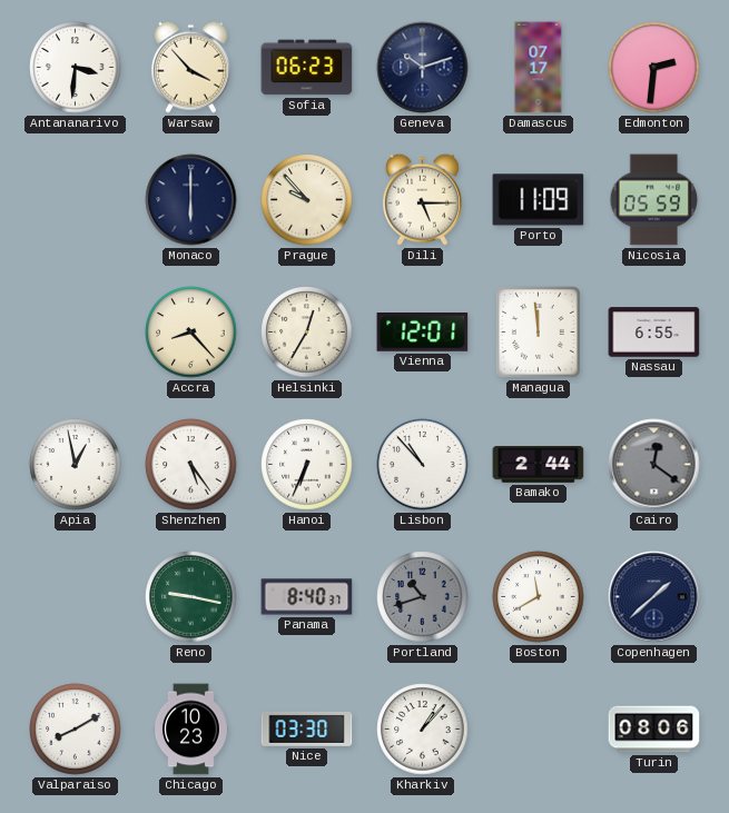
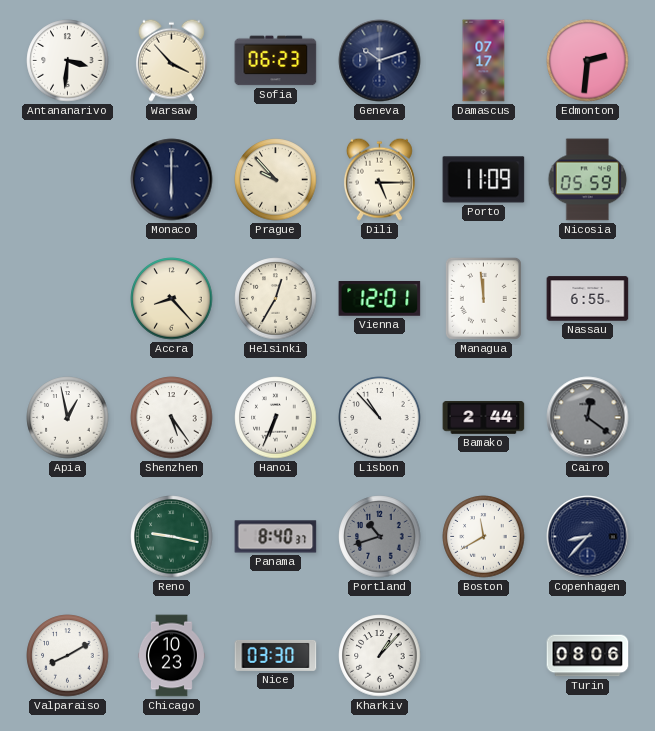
Copenhagen: 1:38 -> 8:37
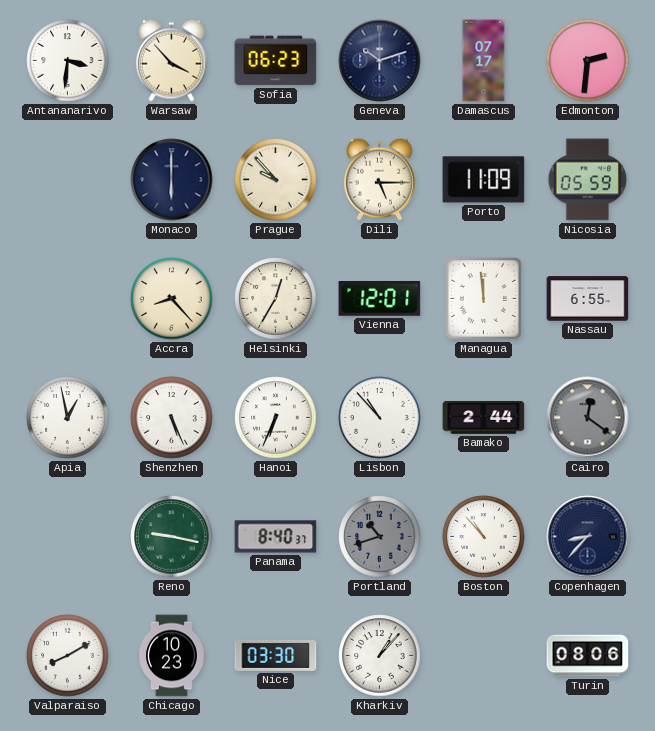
Shenzhen: 5:24 -> 5:26
Boston: 11:40 -> 10:53
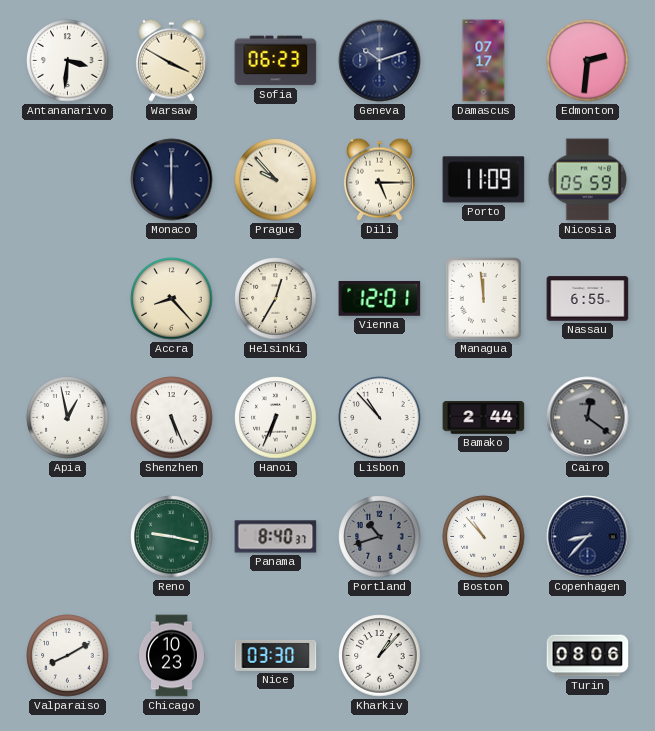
Warsaw: 3:53 -> 3:50
